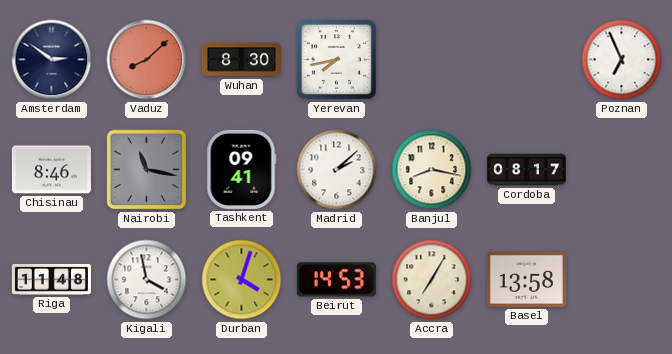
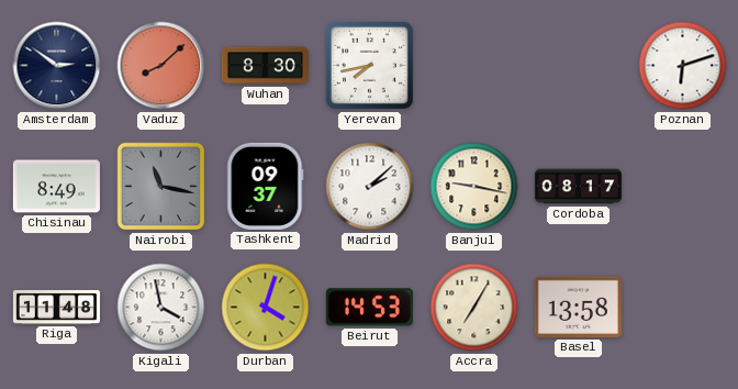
Poznan: 6:56 -> 6:12
Chisinau: 8:46 -> 8:49
Tashkent: 09:41 -> 09:37
Banjul: 8:17 -> 9:17
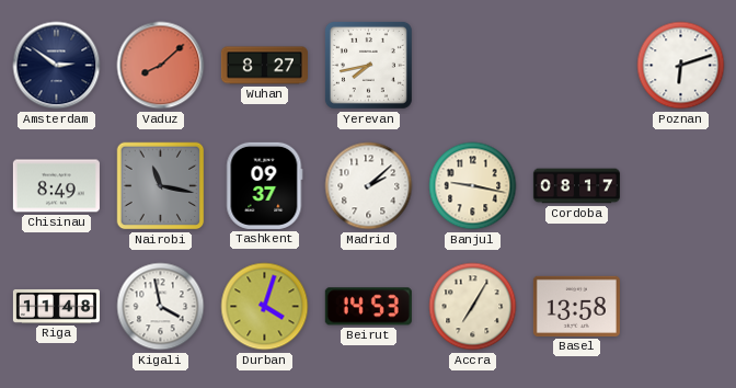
Wuhan: 8:30 -> 8:27
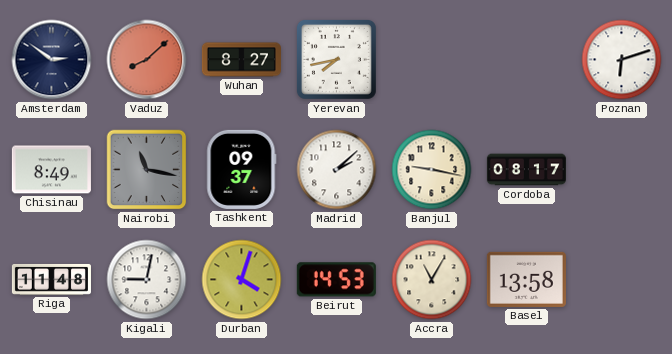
Kigali: 3:58 -> 9:02
Accra: 7:05 -> 11:05
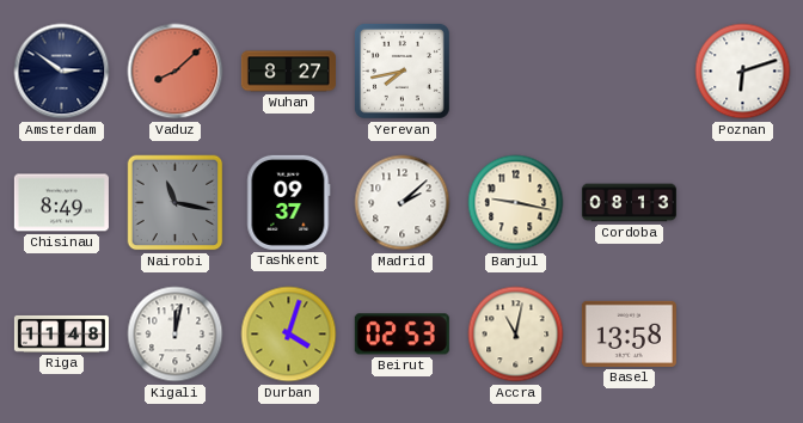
Cordoba: 08:17 -> 08:13
Kigali: 9:02 -> 12:02
Beirut: 14:53 -> 02:53
Accra: 11:05 -> 11:02
